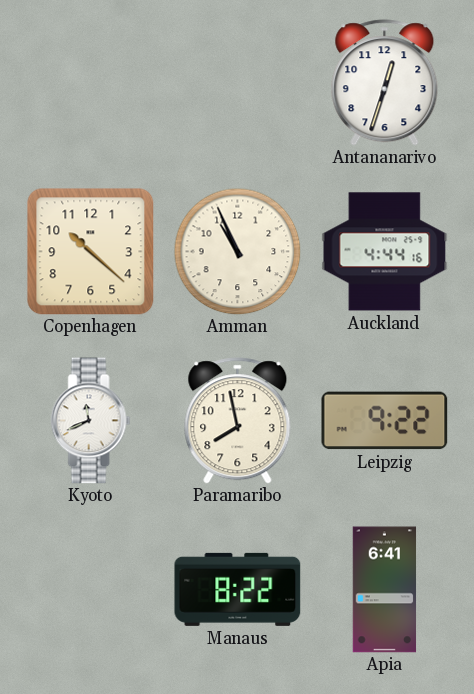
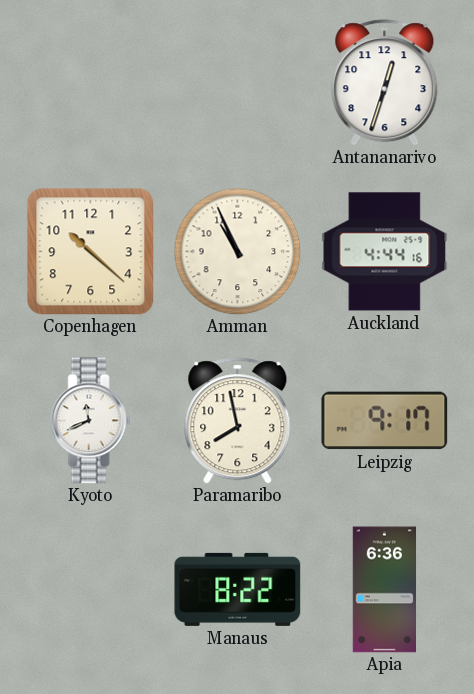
Leipzig: 9:22 -> 9:17
Apia: 6:41 -> 6:36
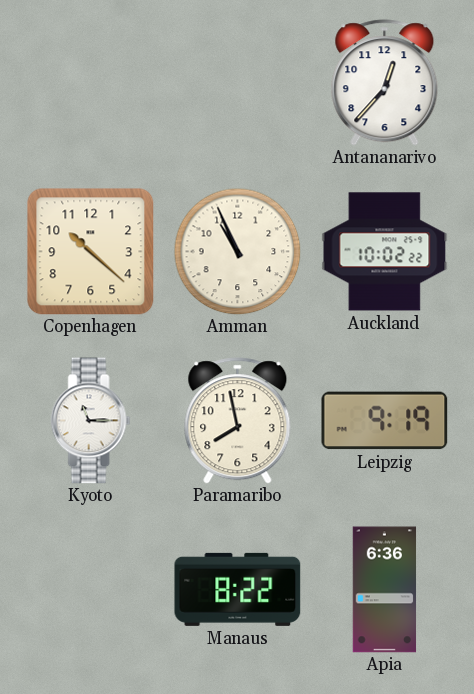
Antananarivo: 12:33 -> 12:37
Auckland: 4:44 -> 10:02
Kyoto: 11:41 -> 11:15
Leipzig: 9:17 -> 9:19
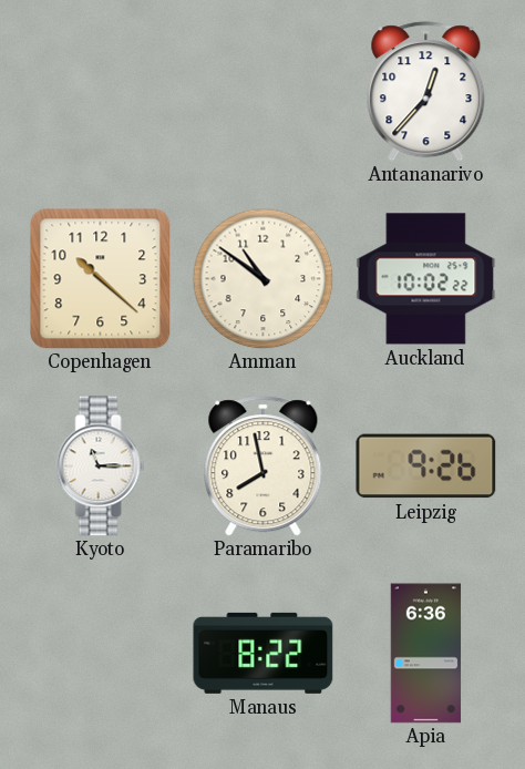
Amman: 10:56 -> 10:51
Leipzig: 9:19 -> 9:26
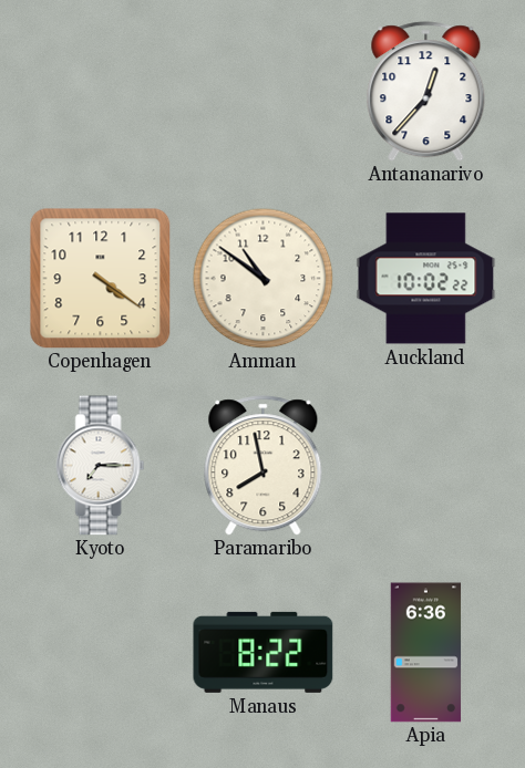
Copenhagen: 10:22 -> 4:21
Kyoto: 11:15 -> 7:15
Leipzig: 9:26 -> none
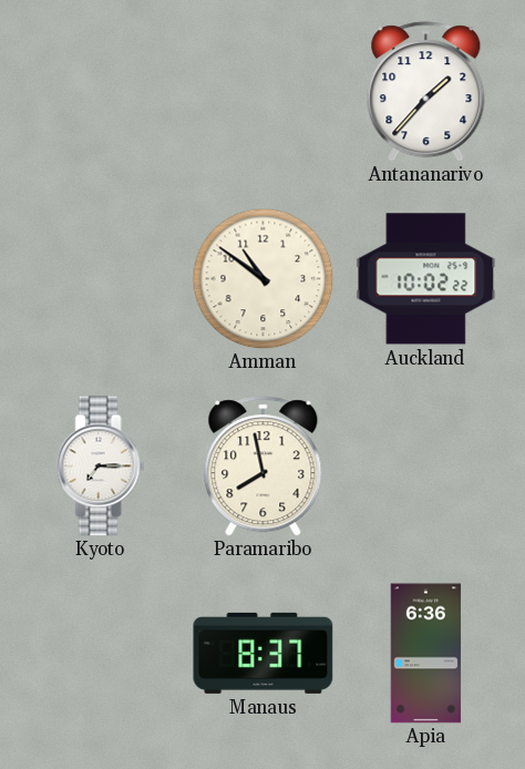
Antananarivo: 12:37 -> 1:37
Copenhagen: 4:21 -> none
Manaus: 8:22 -> 8:37
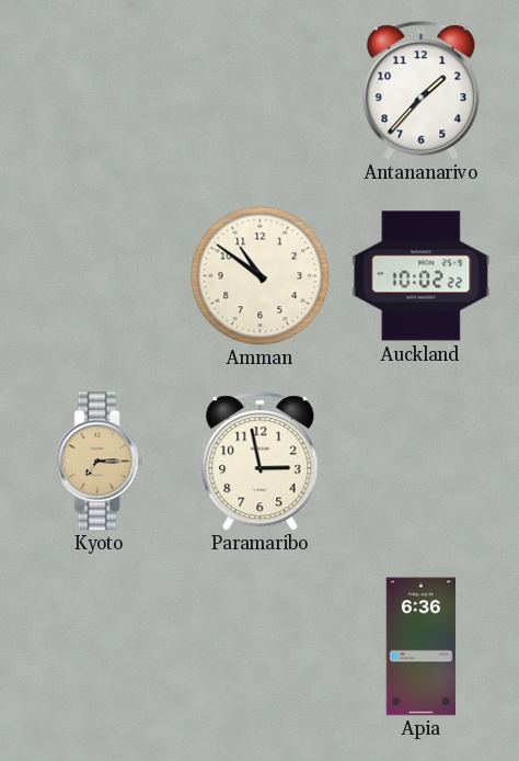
Kyoto dial: white -> champagne
Paramaribo: 7:58 -> 2:58
Manaus: 8:37 -> none
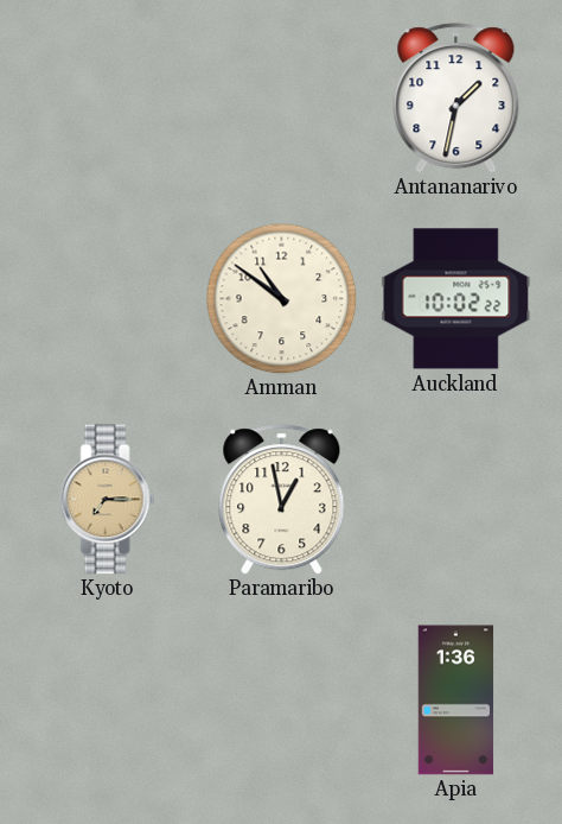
Antananarivo: 1:37 -> 1:32
Paramaribo: 2:58 -> 12:58
Apia: 6:36 -> 1:36
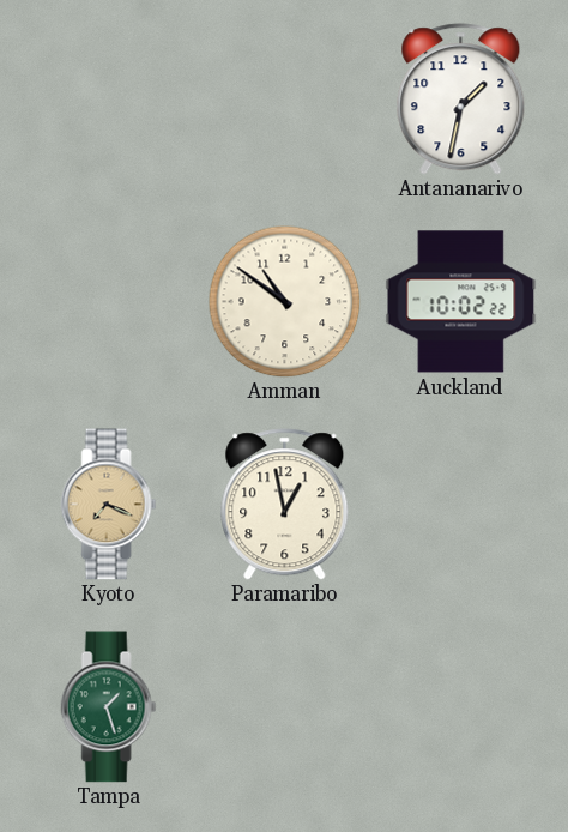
Kyoto: 7:15 -> 7:19
Tampa: none -> 1:27
Apia: 1:36 -> none
